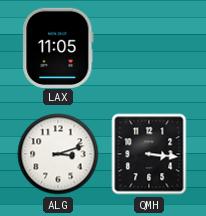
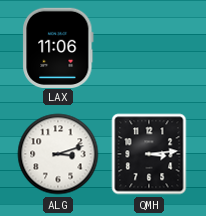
LAX: 11:05 -> 11:06
QMH: 3:16 -> 3:14
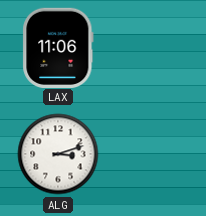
QMH: 3:14 -> none
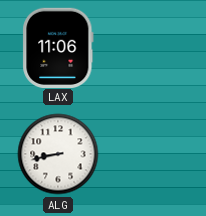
ALG: 3:12 -> 8:43
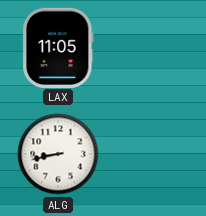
LAX: 11:06 -> 11:05
